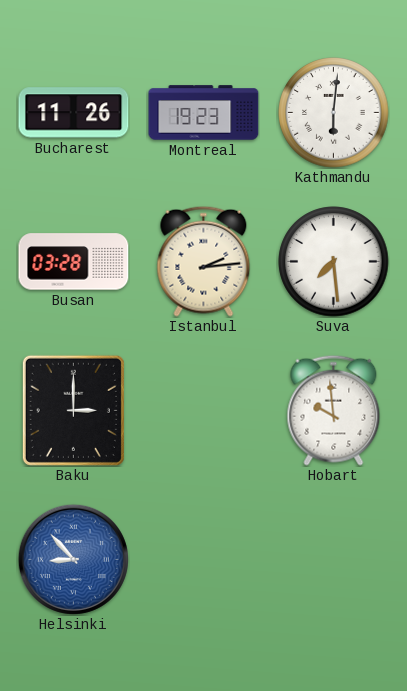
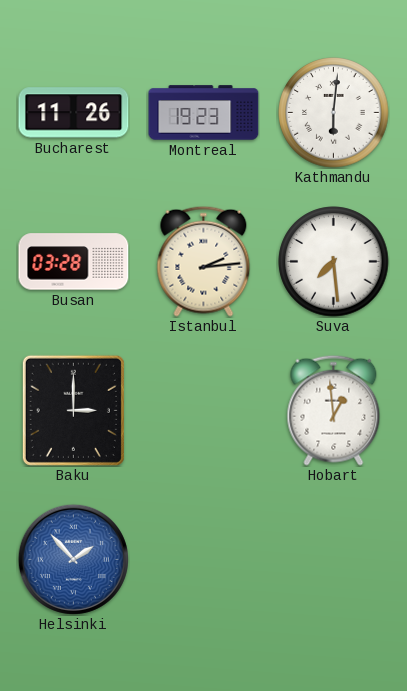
Hobart: 9:59 -> 12:59
Helsinki: 8:53 -> 1:53
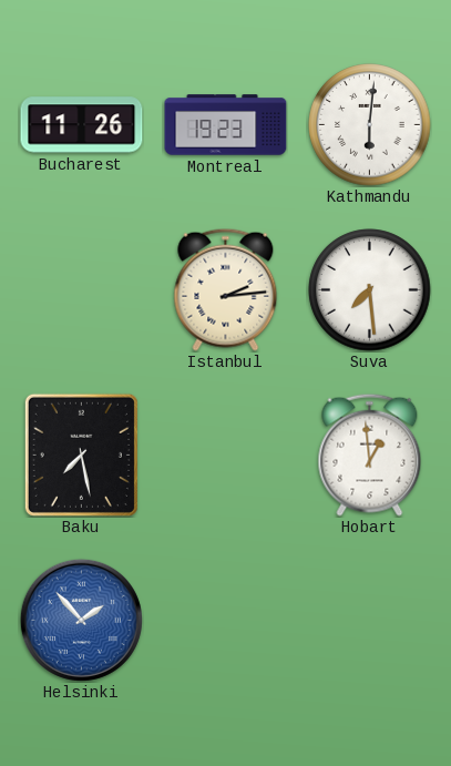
Busan: 03:28 -> none
Baku: 3:00 -> 7:28
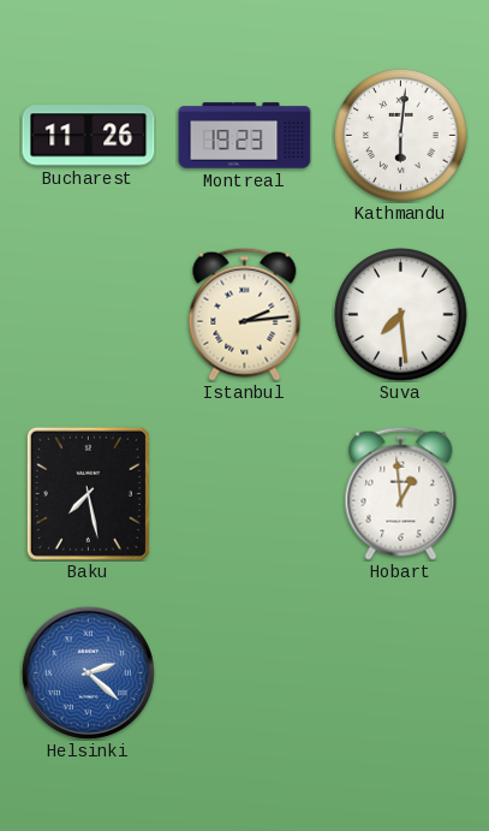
Helsinki: 1:53 -> 2:22
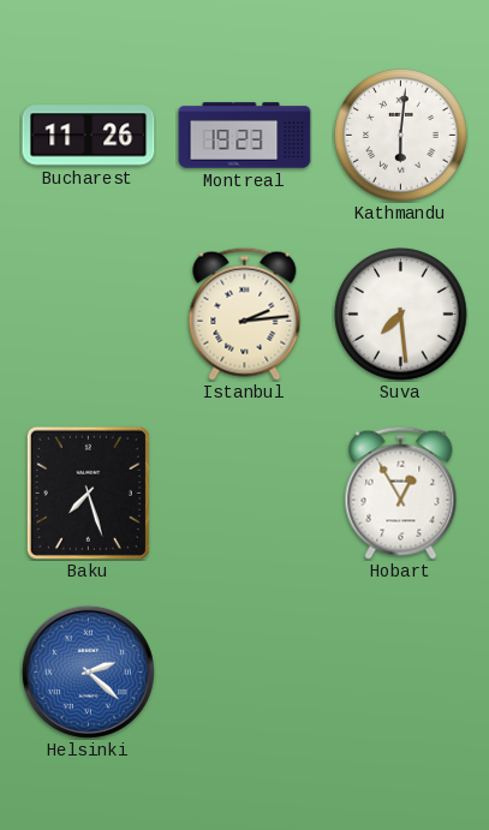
Baku: 7:28 -> 7:27
Hobart: 12:59 -> 12:55
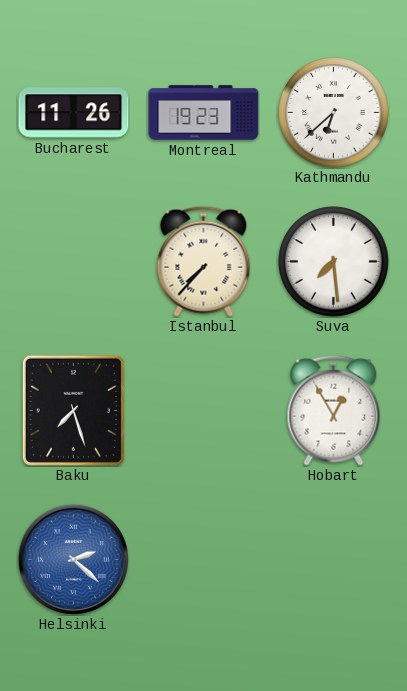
Kathmandu: 6:01 -> 6:38
Istanbul: 2:14 -> 7:37
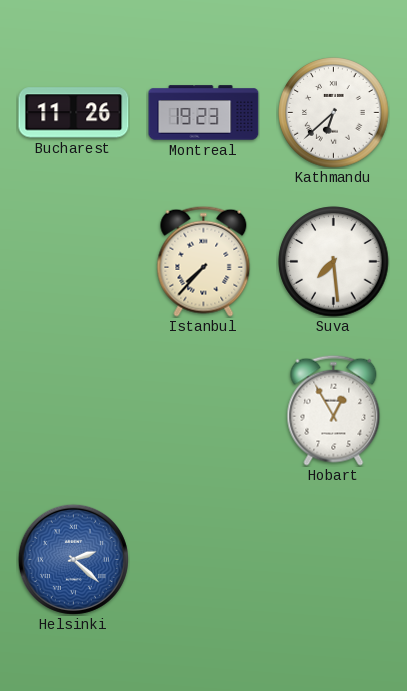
Baku: 7:27 -> none
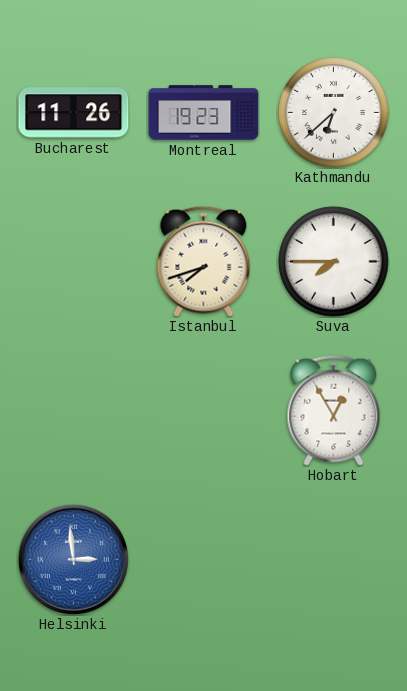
Istanbul: 7:37 -> 7:42
Suva: 7:29 -> 7:45
Helsinki: 2:22 -> 2:59
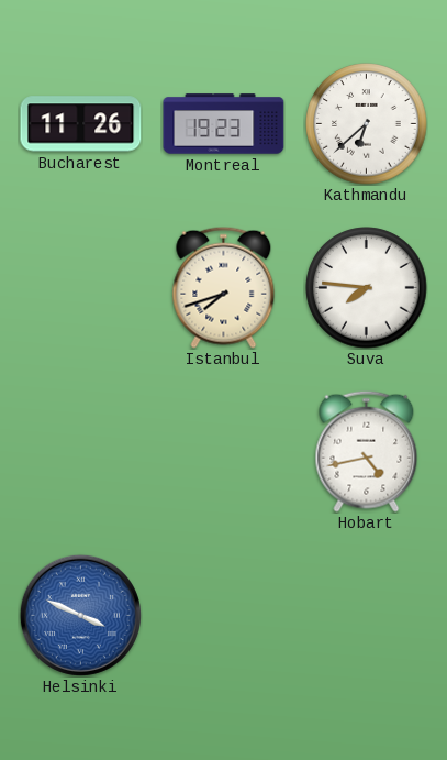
Suva: 7:45 -> 7:46
Hobart: 12:55 -> 4:43
Helsinki: 2:59 -> 3:49
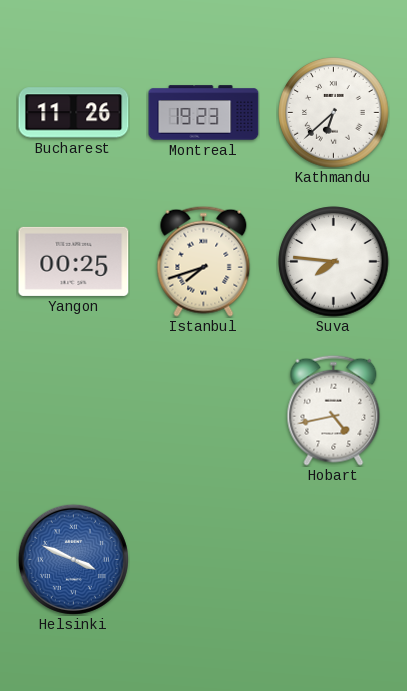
Yangon: none -> 00:25
